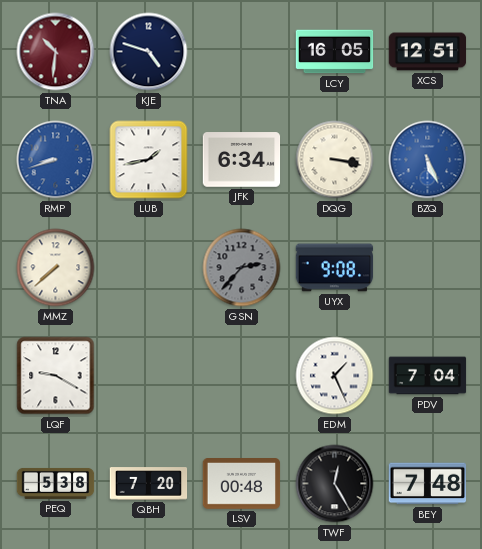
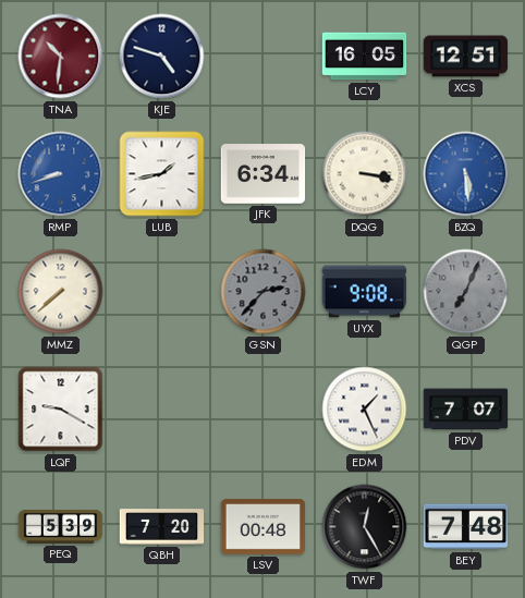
BZQ: 5:26 -> 5:29
QGP: none -> 7:04
PDV: 7:04 -> 7:07
PEQ: 5:38 -> 5:39
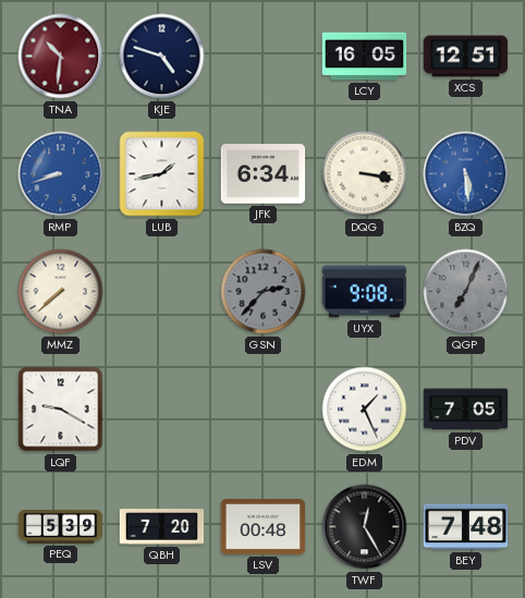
PDV: 7:07 -> 7:05
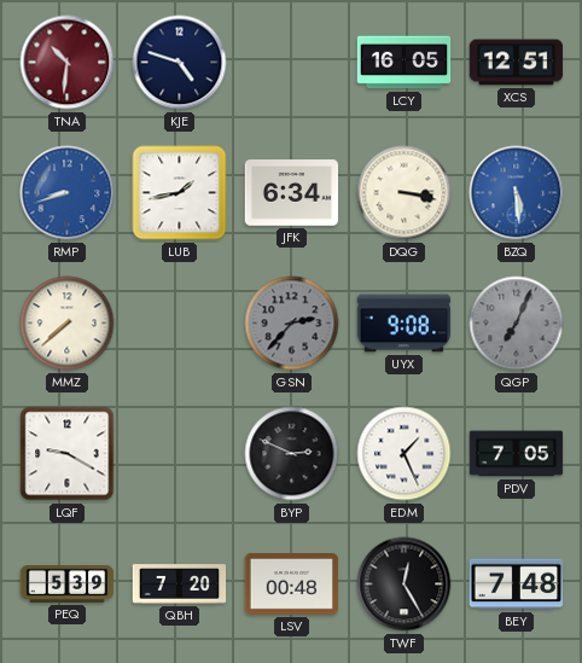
BYP: none -> 2:49
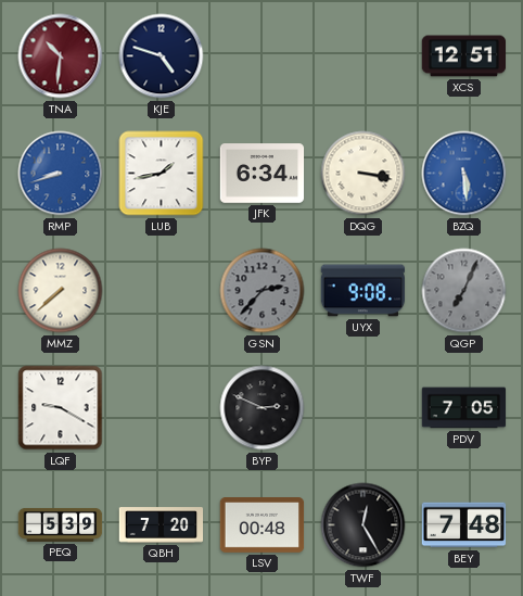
LCY: 16:05 -> none
EDM: 1:26 -> none
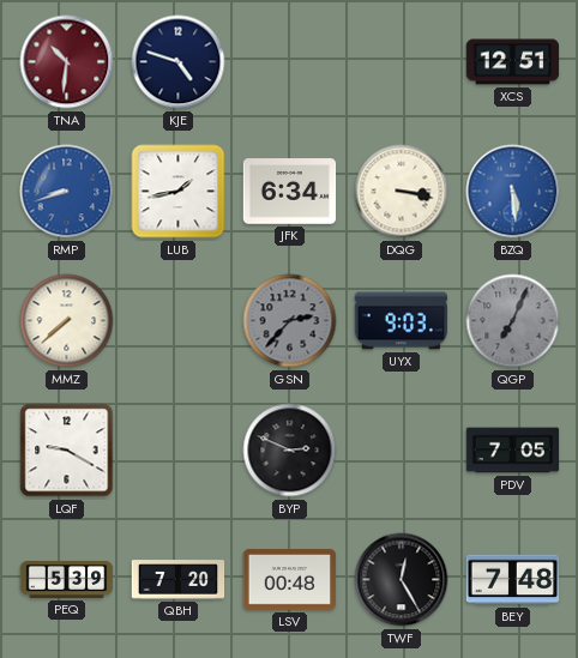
UYX: 9:08 -> 9:03
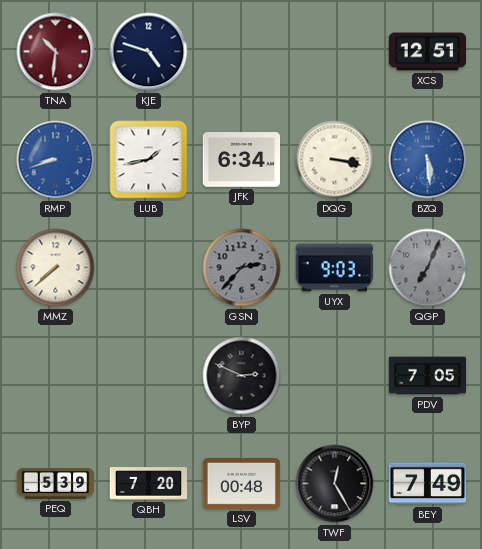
LQF: 9:20 -> none
BEY: 7:48 -> 7:49
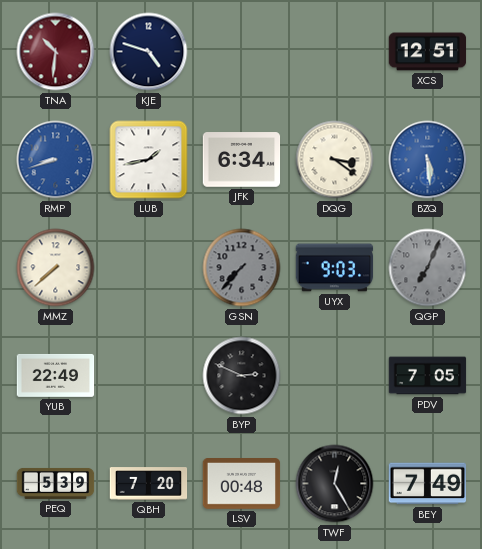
DQG: 3:17 -> 3:21
GSN: 2:37 -> 7:37
YUB: none -> 22:49
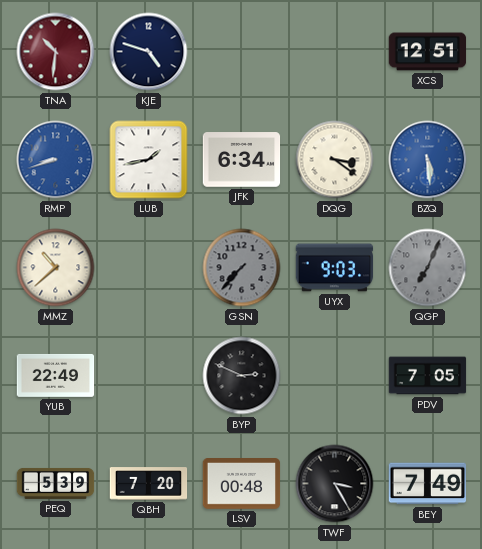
MMZ: 7:38 -> 10:38
TWF: 12:25 -> 3:25
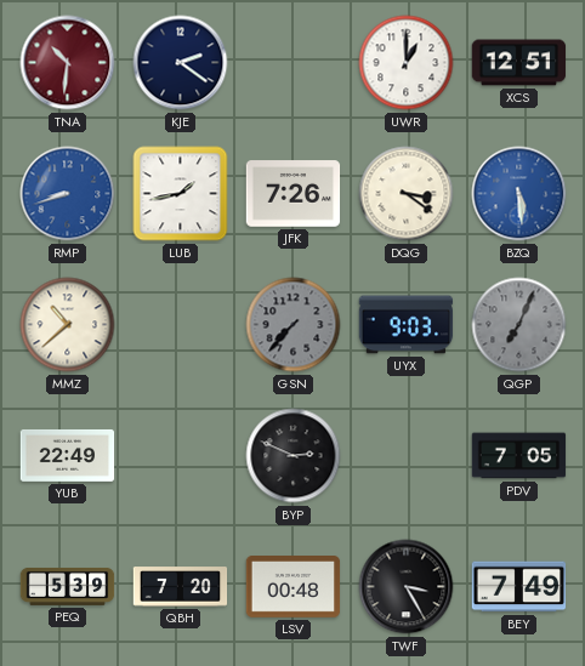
KJE: 4:48 -> 2:21
UWR: none -> 1:00
JFK: 6:34 -> 7:26
